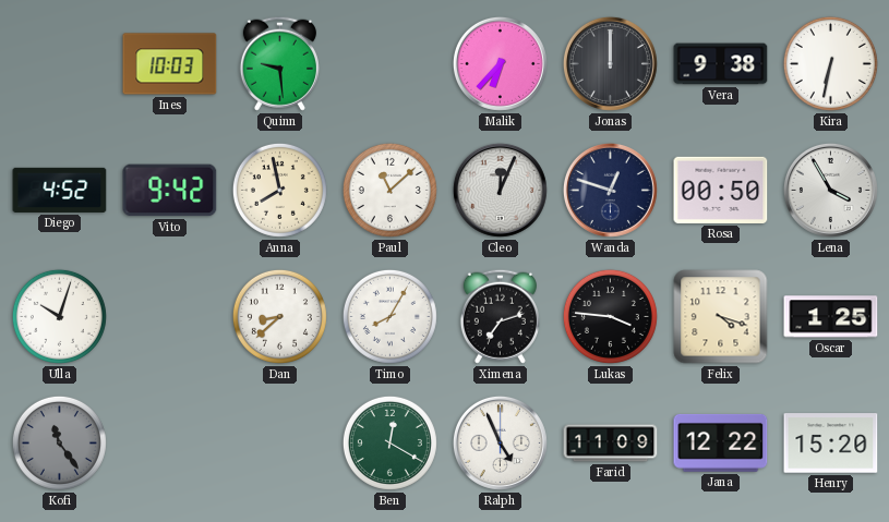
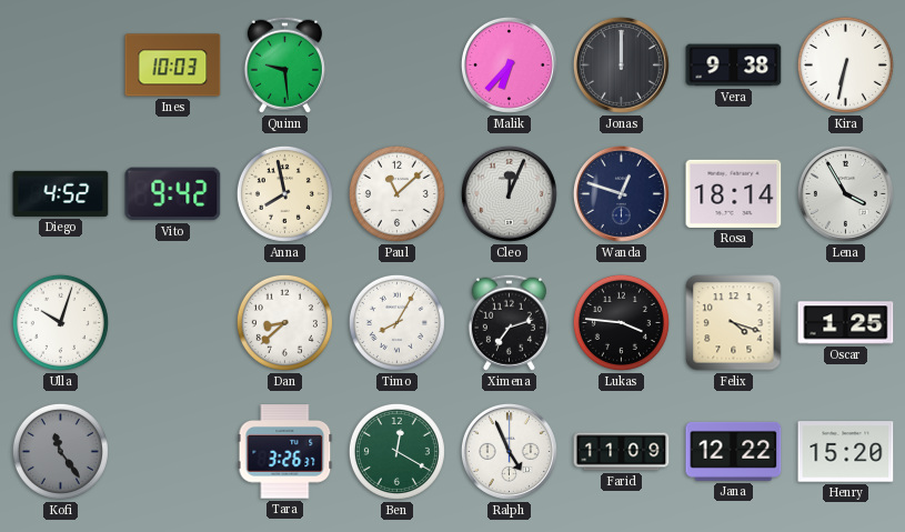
Rosa: 00:50 -> 18:14
Tara: none -> 3:26
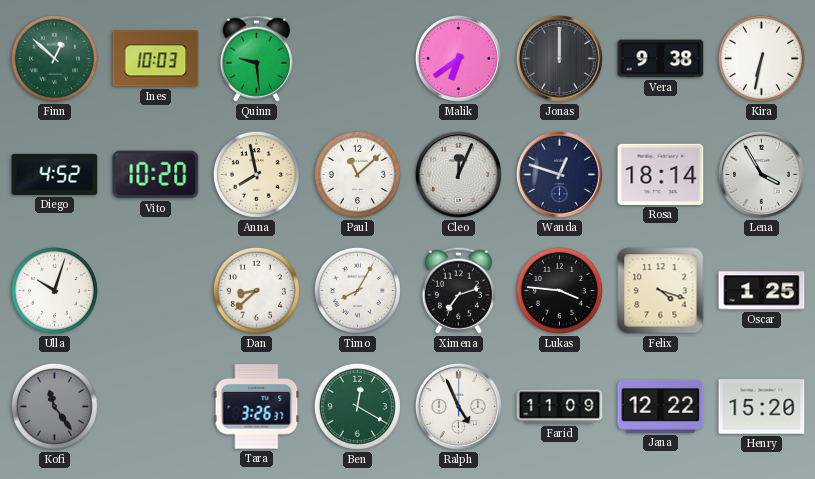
Finn: none -> 12:52
Malik: 6:37 -> 6:39
Vito: 9:42 -> 10:20
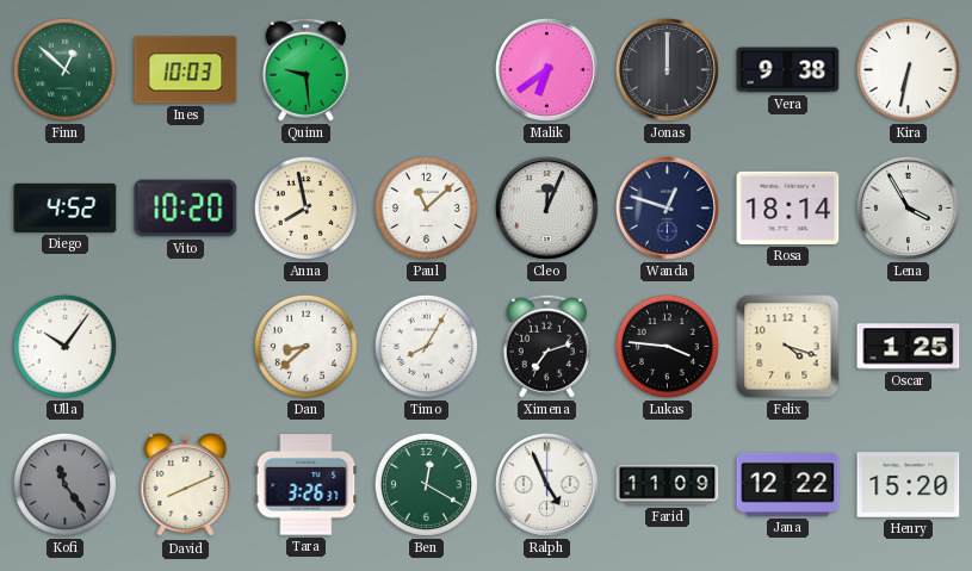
Ulla: 10:03 -> 10:06
David: none -> 8:11
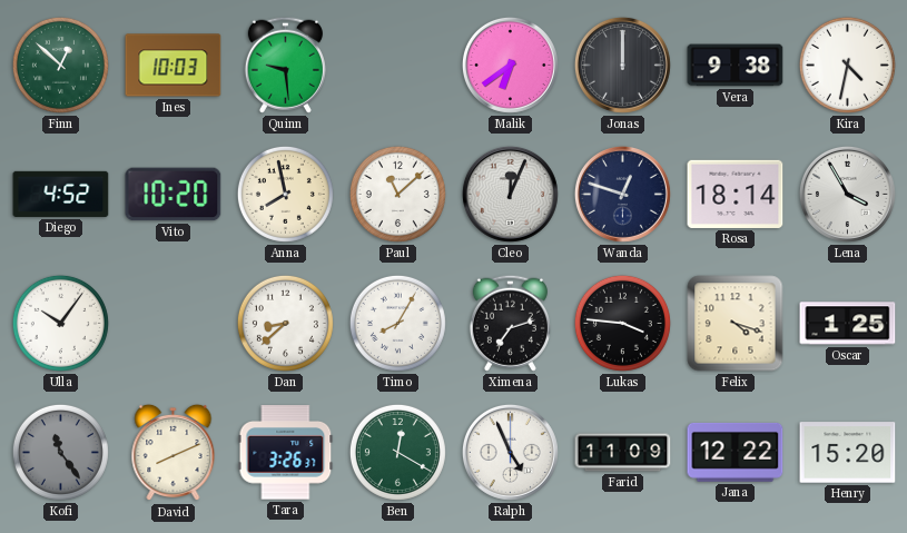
Kira: 6:32 -> 4:32
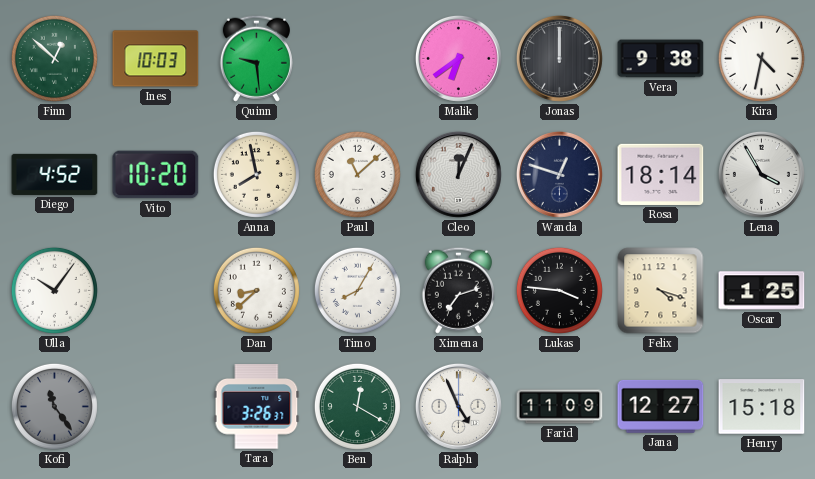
David: 8:11 -> none
Jana: 12:22 -> 12:27
Henry: 15:20 -> 15:18
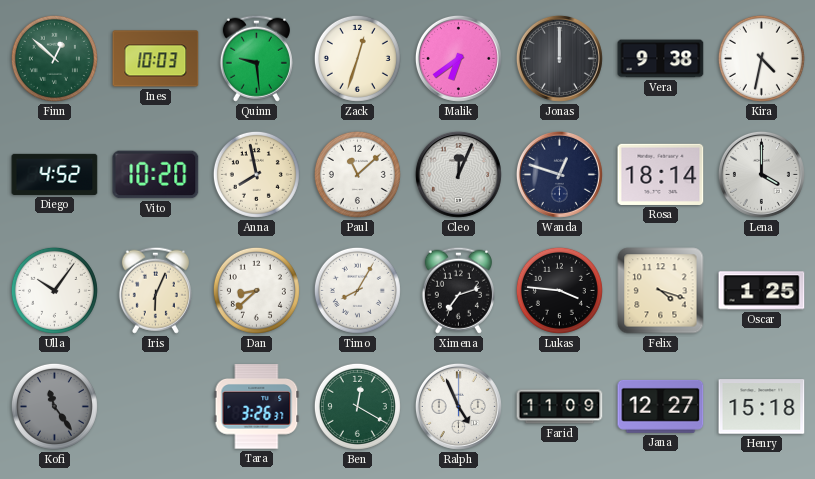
Zack: none -> 12:33
Lena: 3:55 -> 4:00
Iris: none -> 6:04
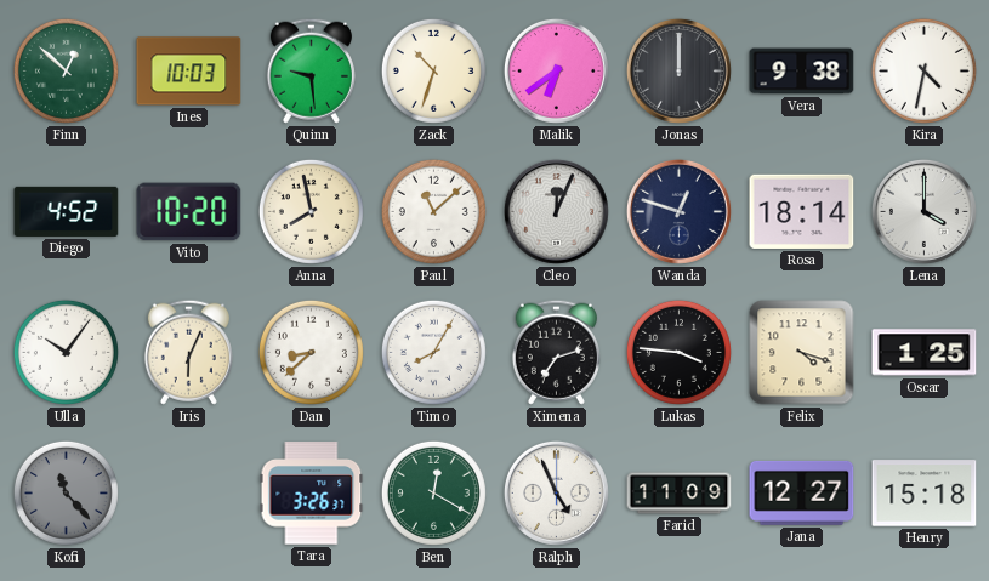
Zack: 12:33 -> 10:33
Kofi: 11:24 -> 11:23
